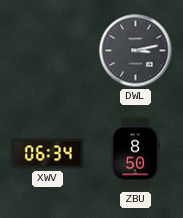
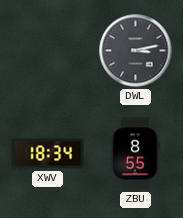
XWV: 06:34 -> 18:34
ZBU: 8:50 -> 8:55
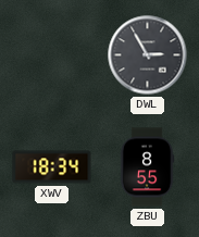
DWL: 3:13 -> 2:55
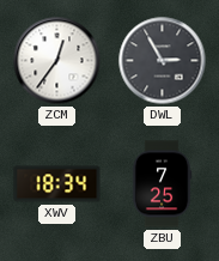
ZCM: none -> 12:36
ZBU: 8:55 -> 7:25
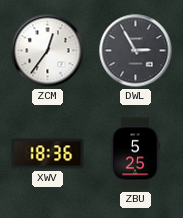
XWV: 18:34 -> 18:36
ZBU: 7:25 -> 5:25
